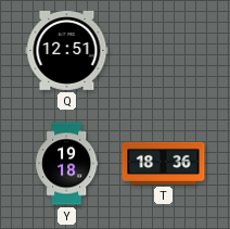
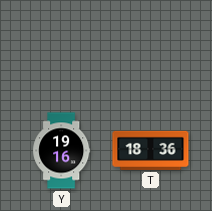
Q: 12:51 -> none
Y: 19:18 -> 19:16
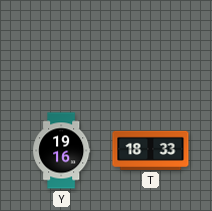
T: 18:36 -> 18:33
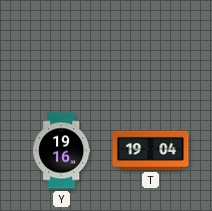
T: 18:33 -> 19:04
